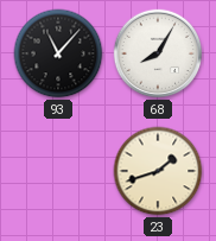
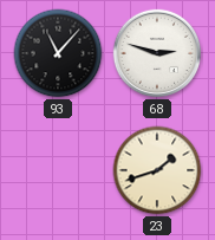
68: 8:05 -> 2:48
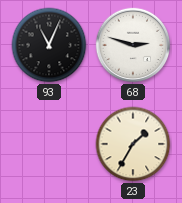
93: 11:07 -> 11:04
23: 1:42 -> 1:35
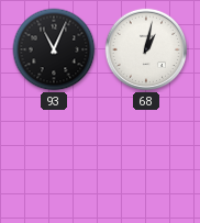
68: 2:48 -> 1:02
23: 1:35 -> none
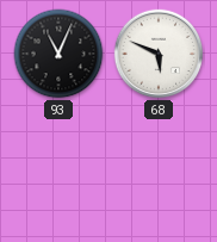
68: 1:02 -> 5:49
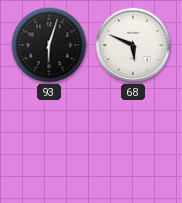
93: 11:04 -> 6:03
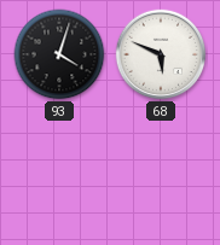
93: 6:03 -> 4:03
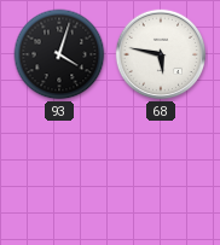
68: 5:49 -> 5:47
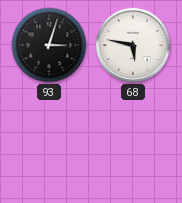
93: 4:03 -> 3:03
